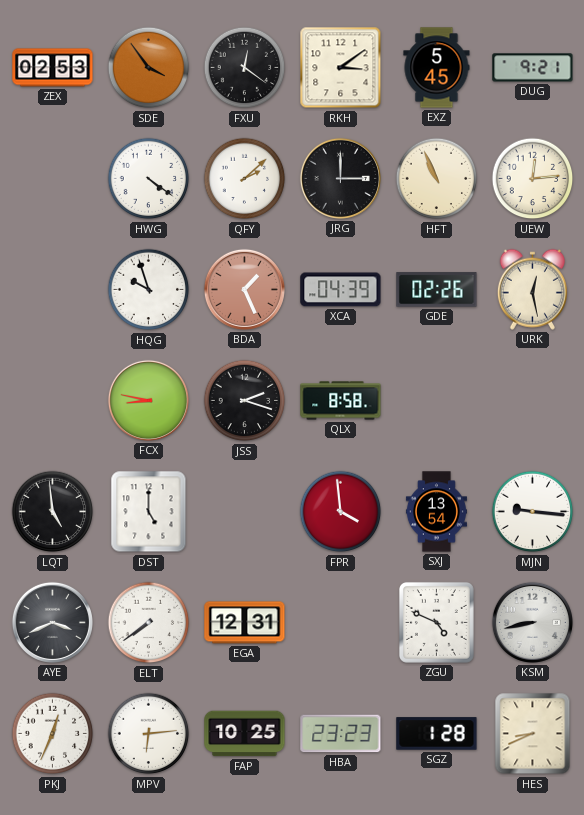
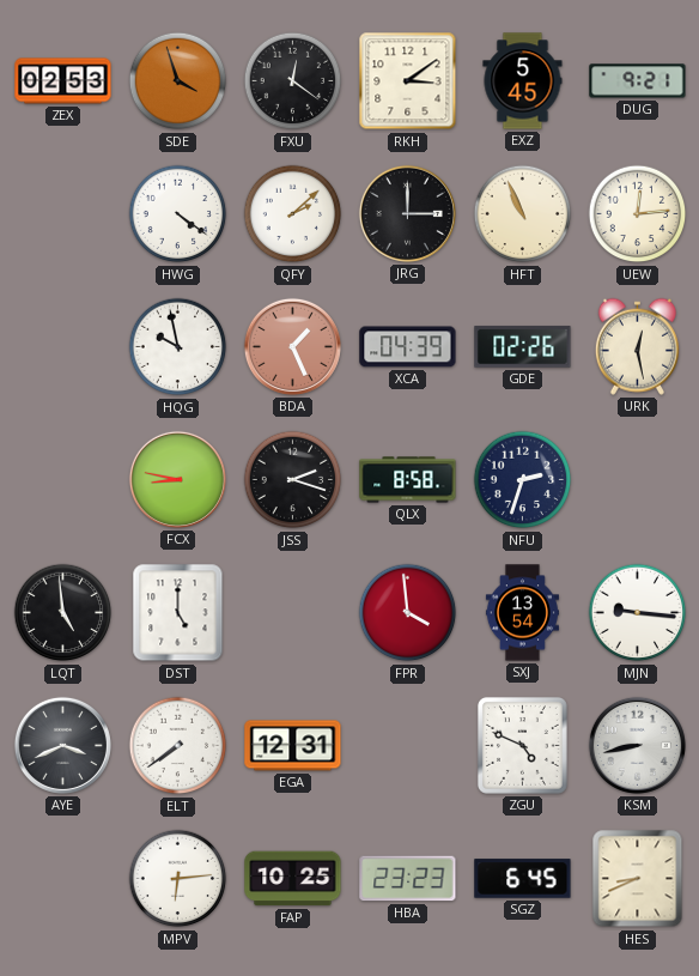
SDE: 3:54 -> 3:57
HQG: 9:57 -> 9:58
NFU: none -> 2:33
PKJ: 12:34 -> none
SGZ: 1:28 -> 6:45
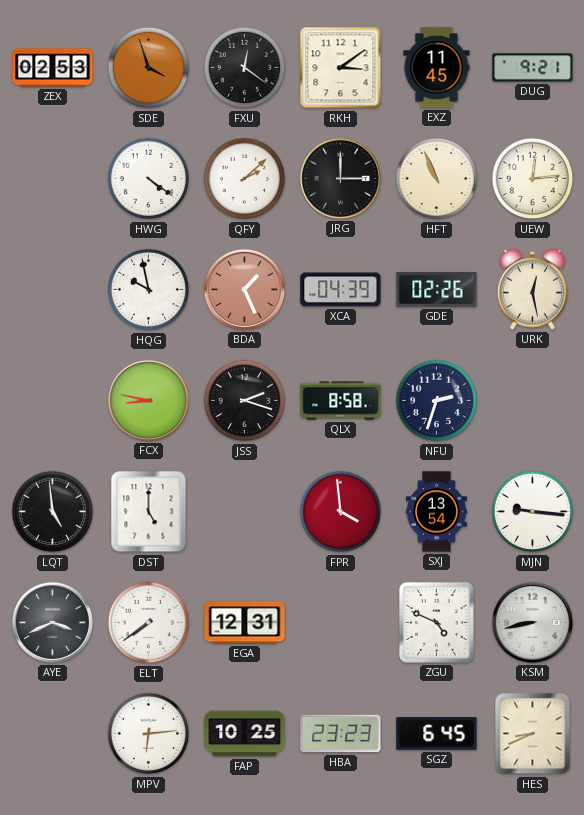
EXZ: 5:45 -> 11:45
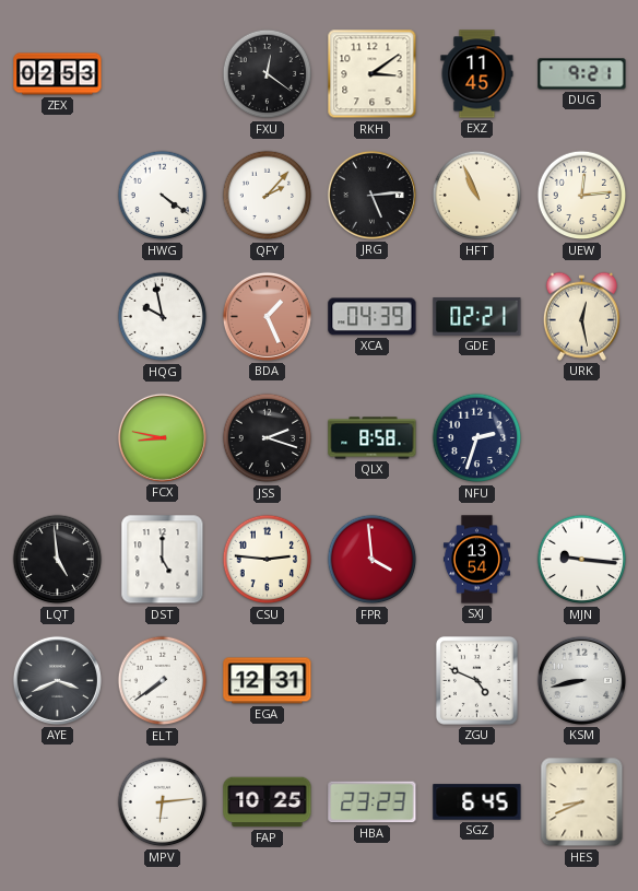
SDE: 3:57 -> none
QFY: 2:08 -> 2:07
JRG: 3:00 -> 5:14
GDE: 02:26 -> 02:21
CSU: none -> 2:46
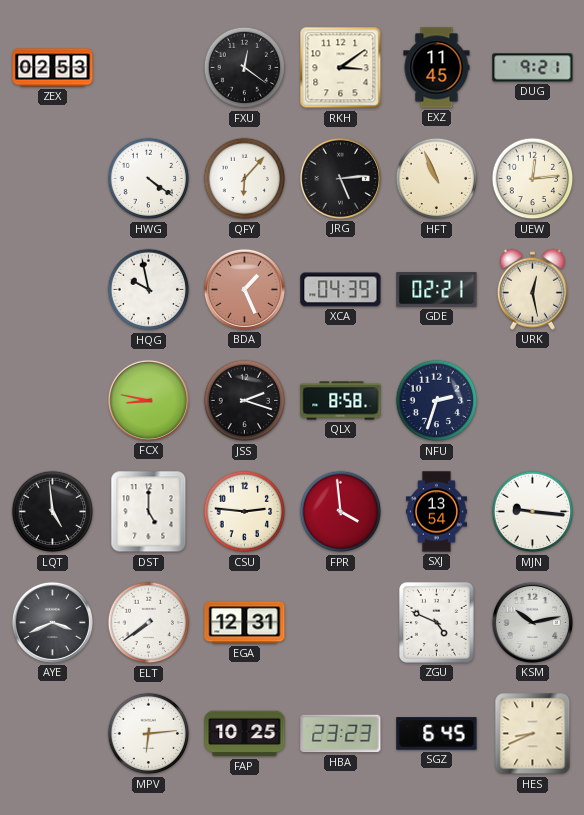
QFY: 2:07 -> 6:07
KSM: 8:43 -> 10:13
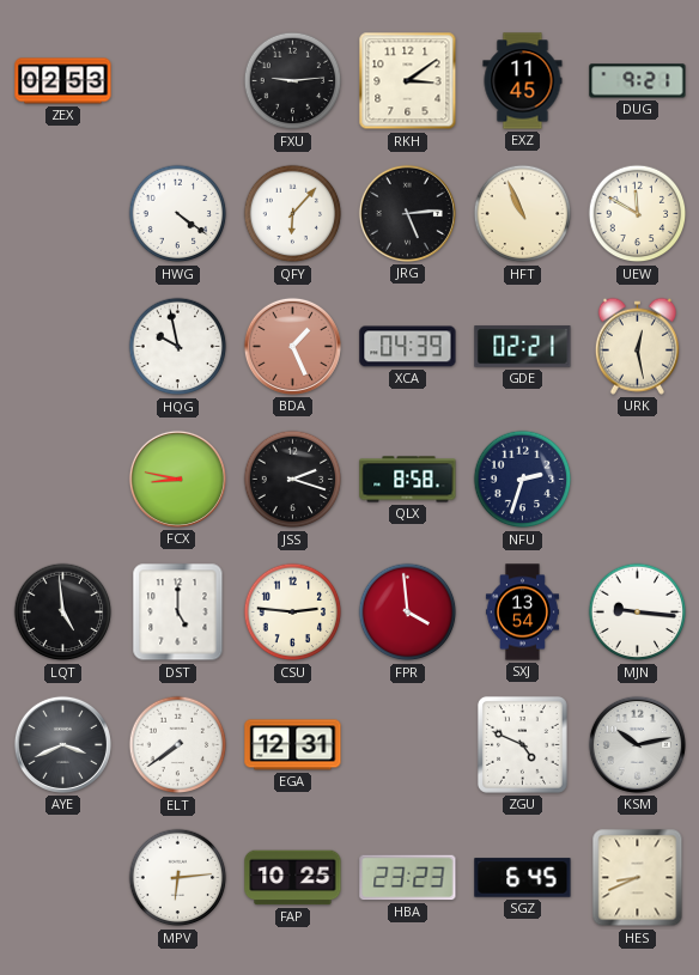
FXU: 12:21 -> 9:14
UEW: 12:14 -> 11:50
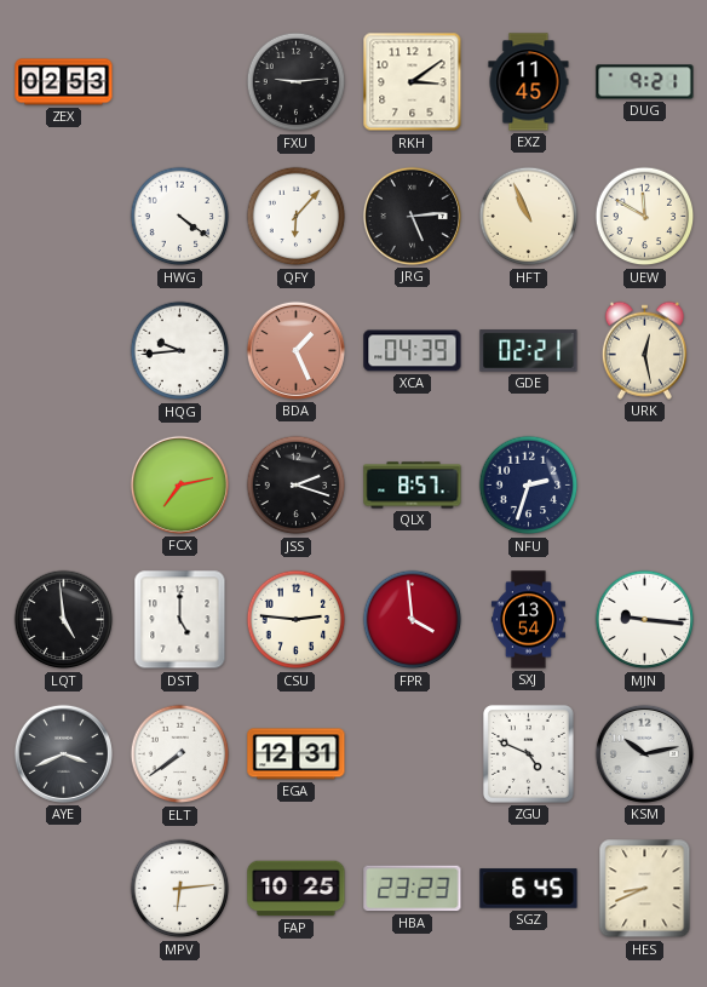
HQG: 9:58 -> 9:44
FCX: 8:47 -> 7:13
QLX: 8:58 -> 8:57
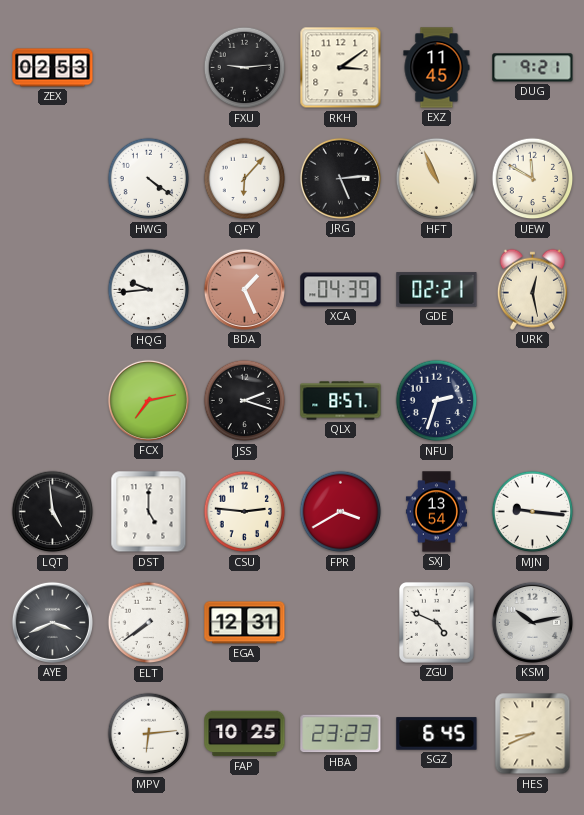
FPR: 3:59 -> 3:40
